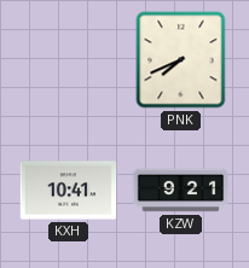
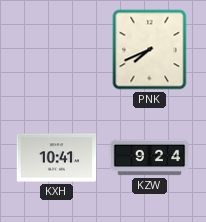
KZW: 9:21 -> 9:24
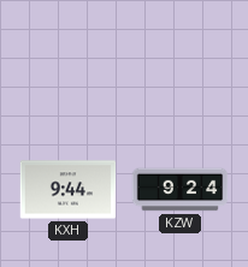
PNK: 7:41 -> none
KXH: 10:41 -> 9:44
